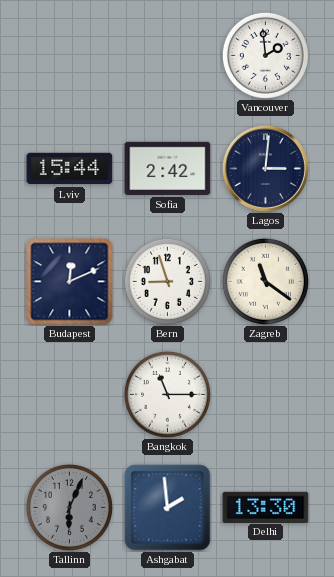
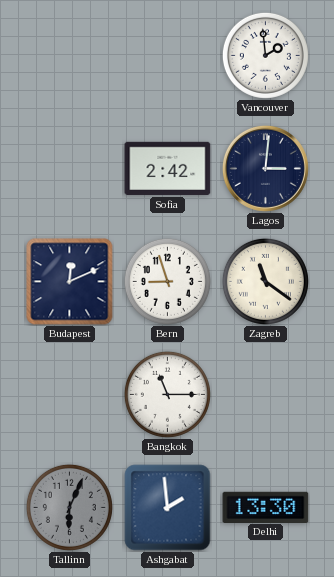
Lviv: 15:44 -> none
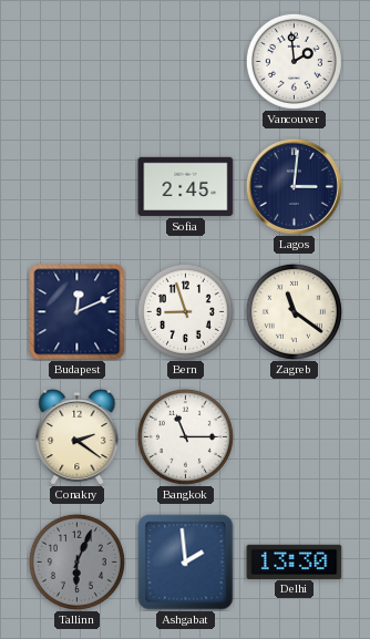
Sofia: 2:42 -> 2:45
Conakry: none -> 2:21
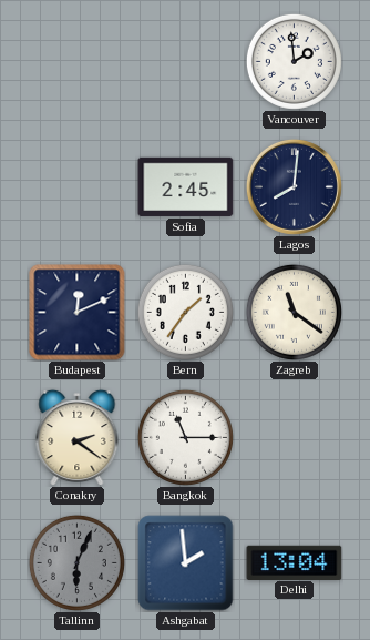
Lagos: 3:01 -> 8:01
Bern: 8:57 -> 1:36
Delhi: 13:30 -> 13:04
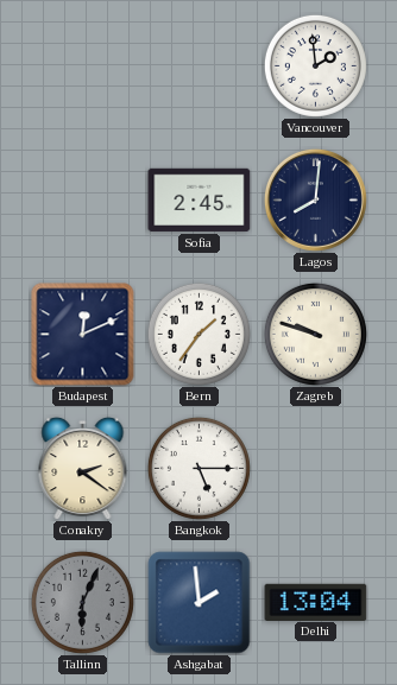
Zagreb: 11:21 -> 9:48
Bangkok: 11:15 -> 5:15
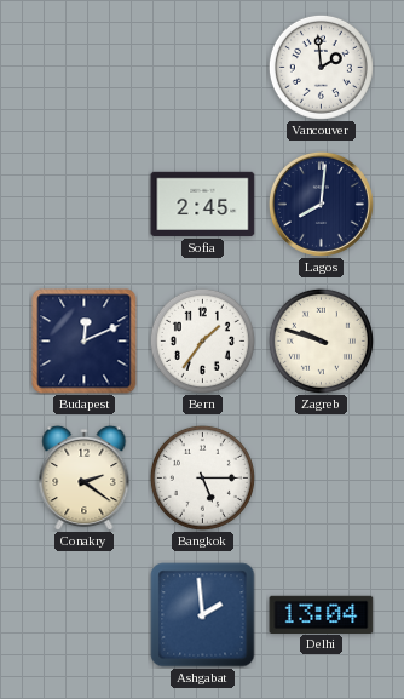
Tallinn: 6:04 -> none
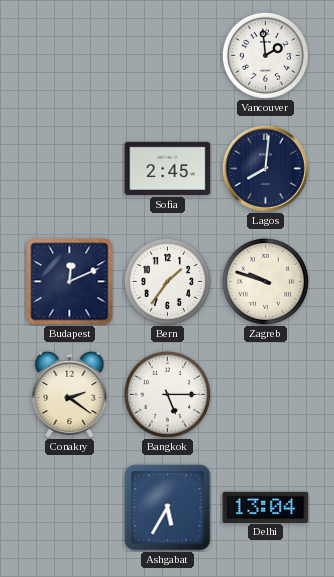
Ashgabat: 1:59 -> 5:35
